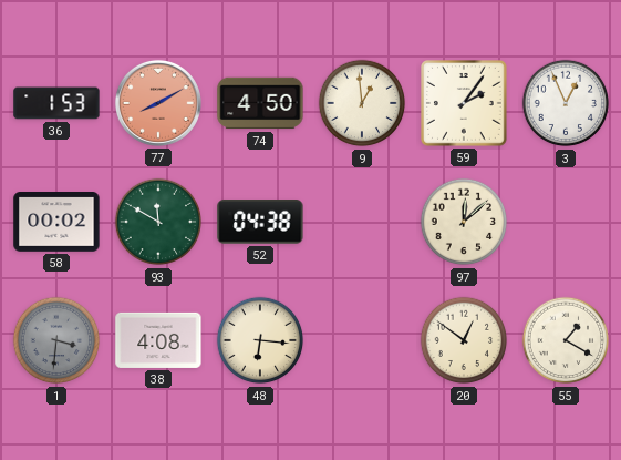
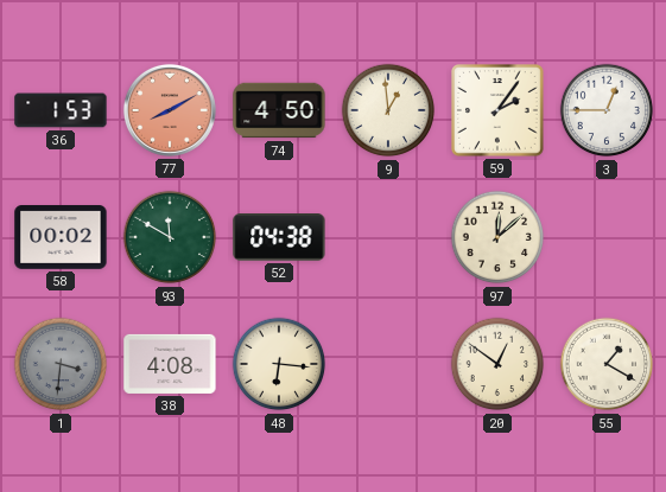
3: 12:56 -> 12:45
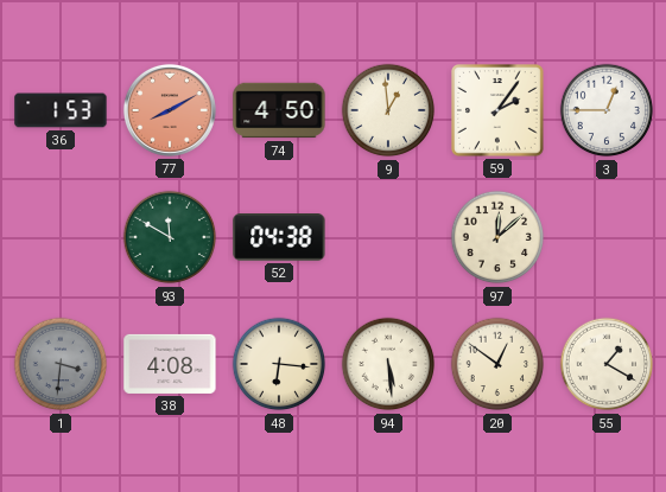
58: 00:02 -> none
94: none -> 5:29
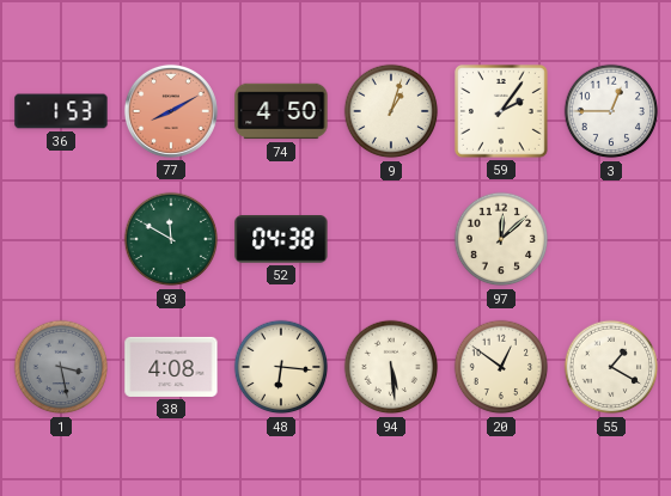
9: 12:59 -> 1:03
1: 3:31 -> 3:28
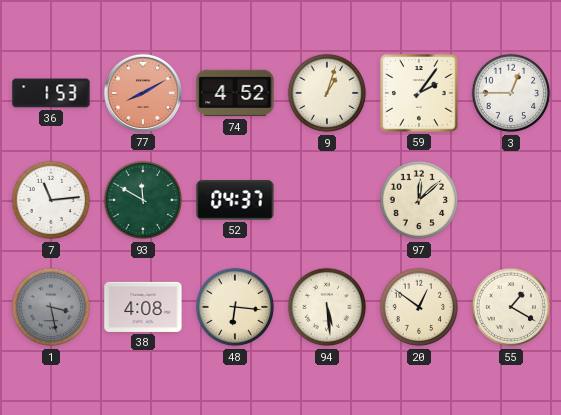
74: 4:50 -> 4:52
7: none -> 11:14
52: 04:38 -> 04:37
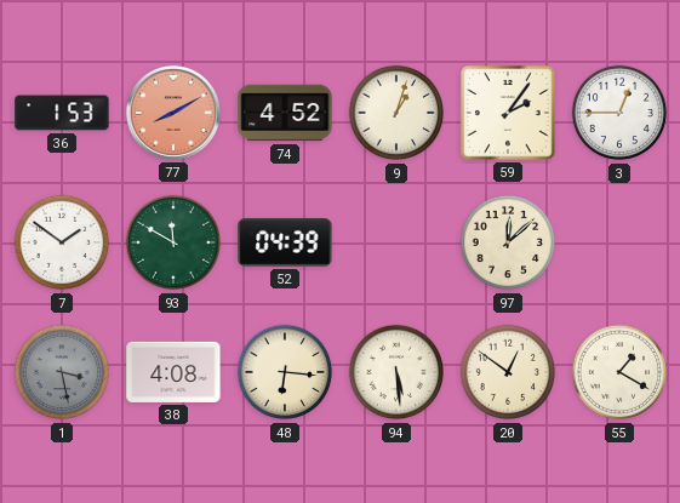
7: 11:14 -> 1:51
52: 04:37 -> 04:39
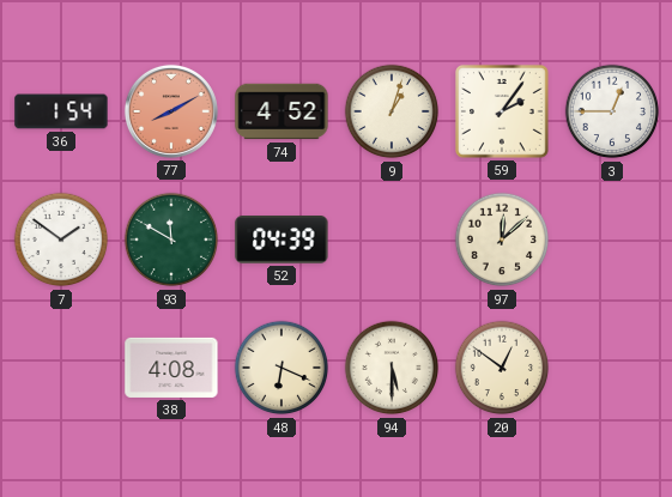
36: 1:53 -> 1:54
1: 3:28 -> none
48: 6:16 -> 6:19
94: 5:29 -> 5:30
55: 1:20 -> none
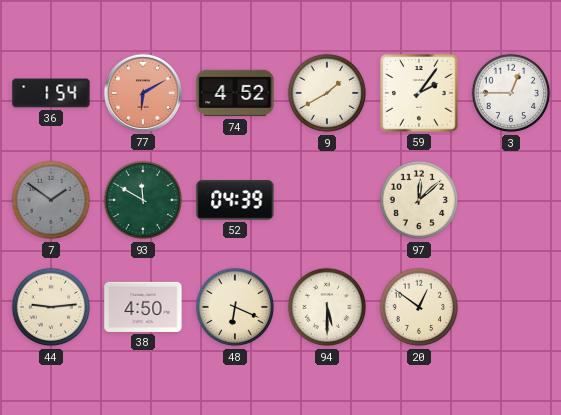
77: 8:10 -> 6:10
9: 1:03 -> 1:40
7 dial: white -> grey
44: none -> 9:14
38: 4:08 -> 4:50
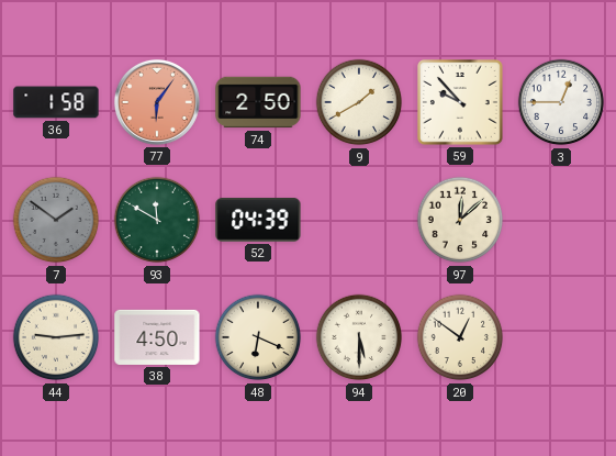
36: 1:54 -> 1:58
77: 6:10 -> 6:06
74: 4:52 -> 2:50
59: 2:06 -> 9:53
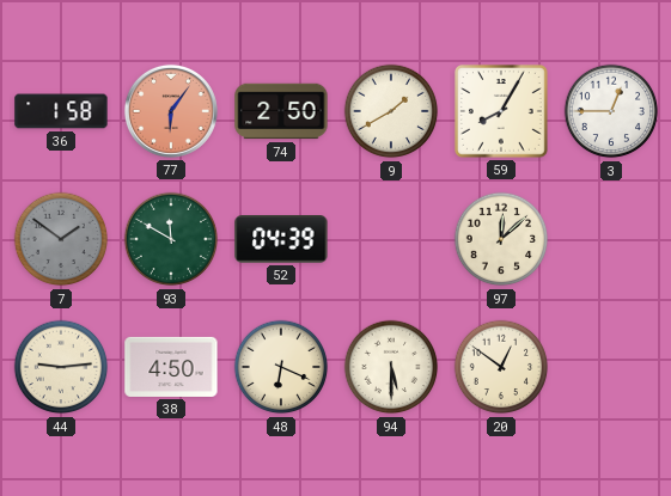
59: 9:53 -> 8:05
